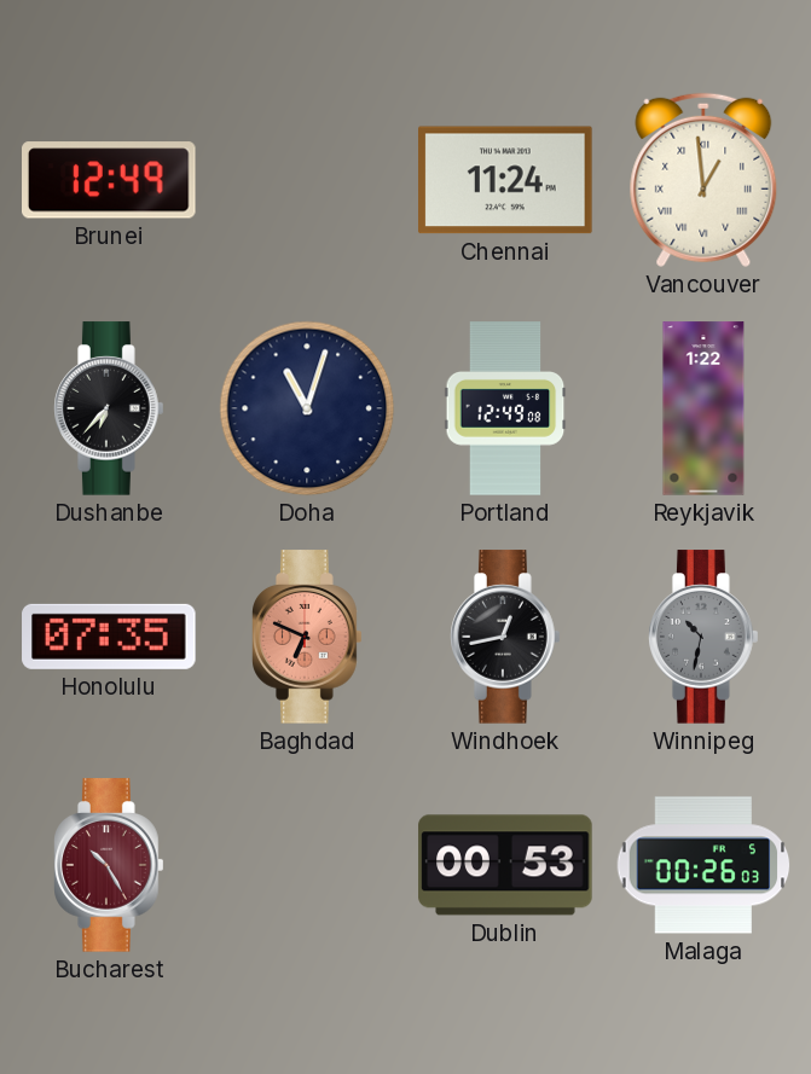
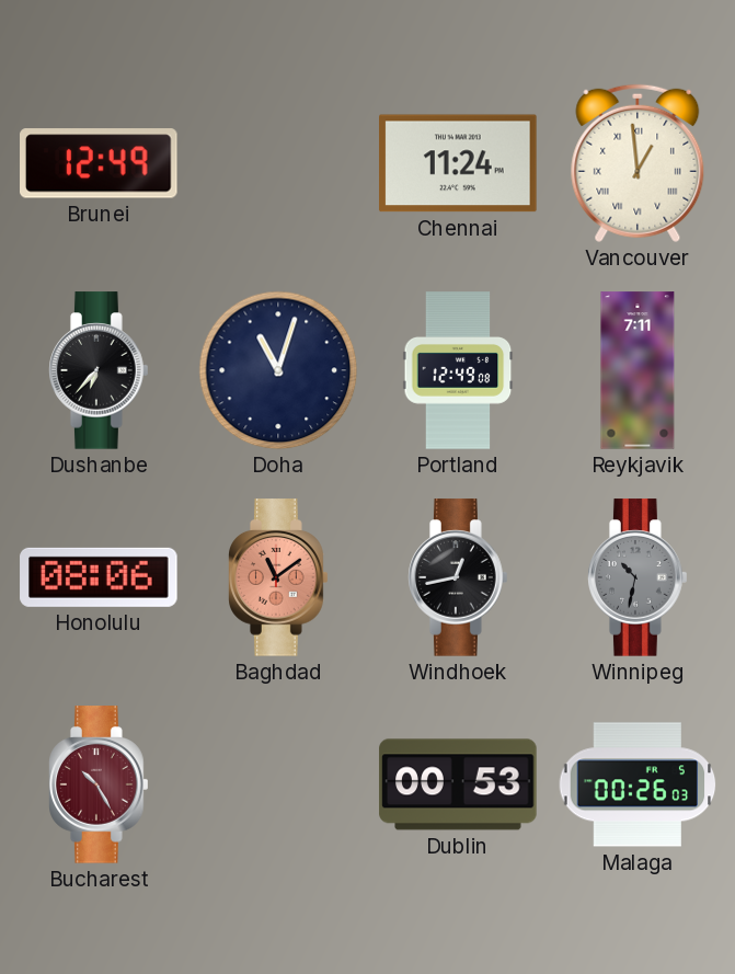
Reykjavik: 1:22 -> 7:11
Honolulu: 07:35 -> 08:06
Baghdad: 6:49 -> 11:09
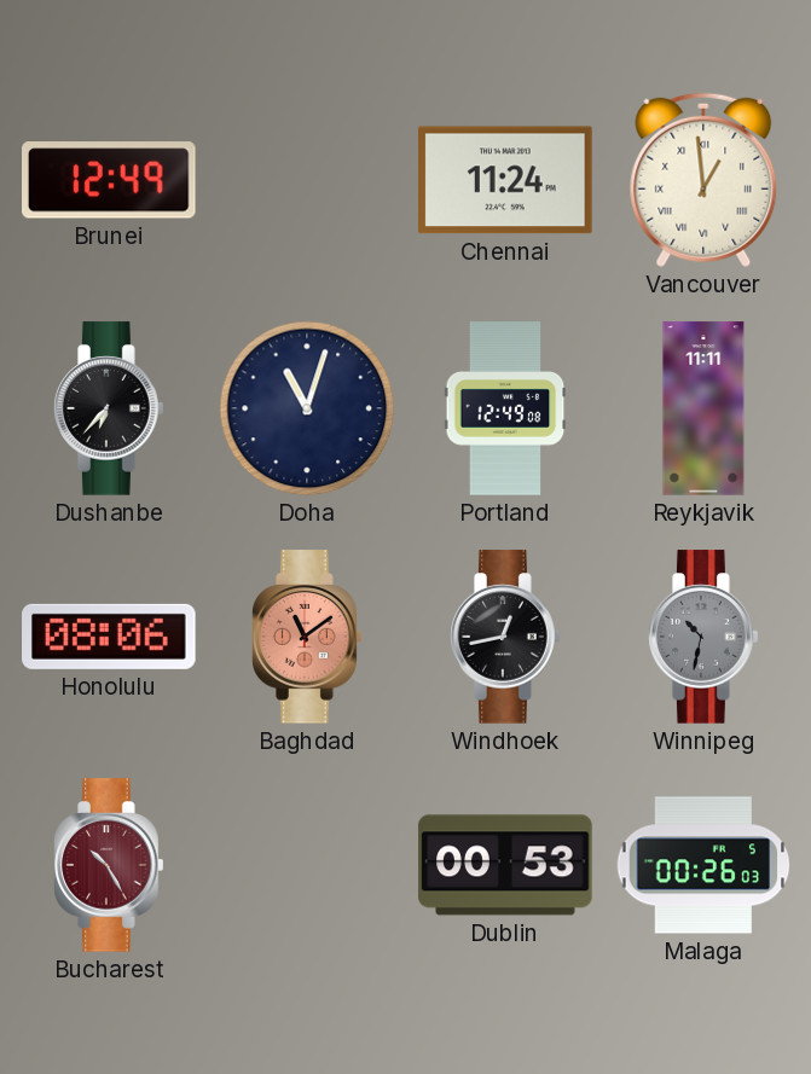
Reykjavik: 7:11 -> 11:11
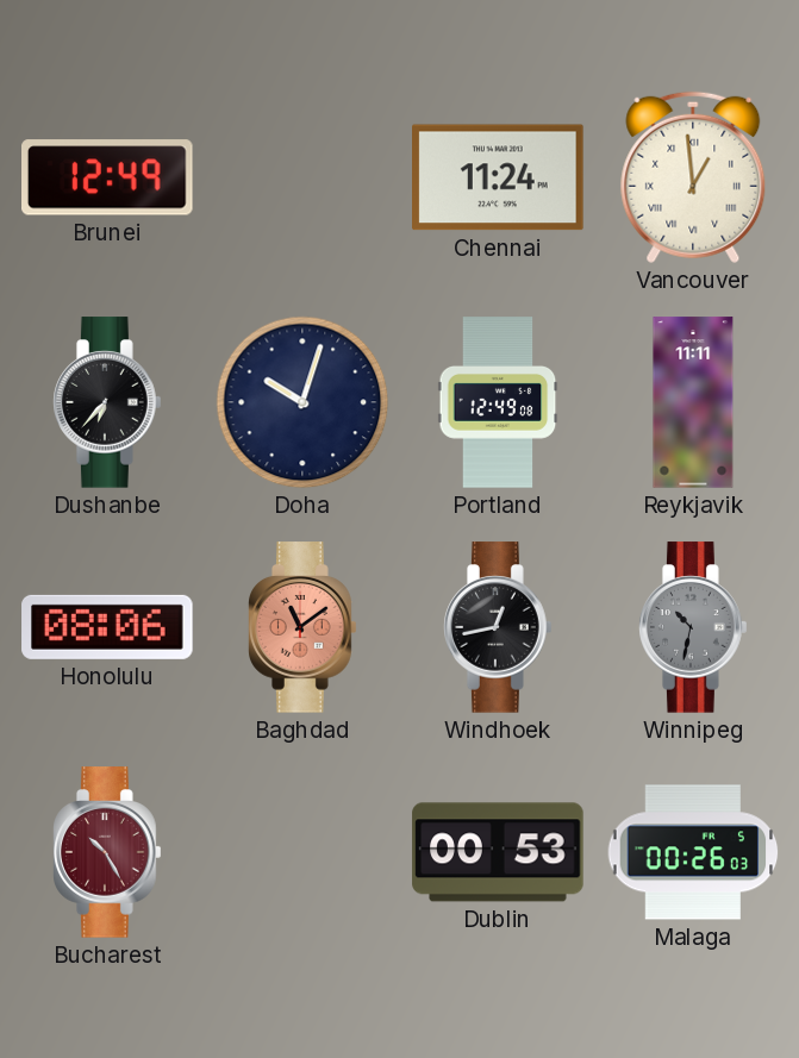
Doha: 11:03 -> 10:03
